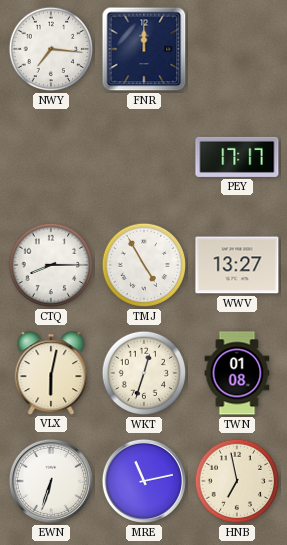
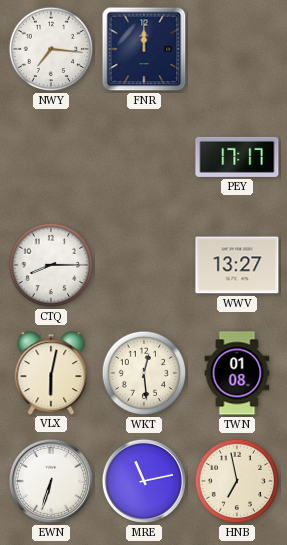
TMJ: 4:55 -> none
WKT: 12:33 -> 12:29
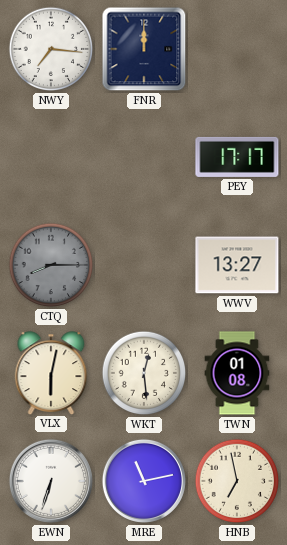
CTQ dial: white -> grey
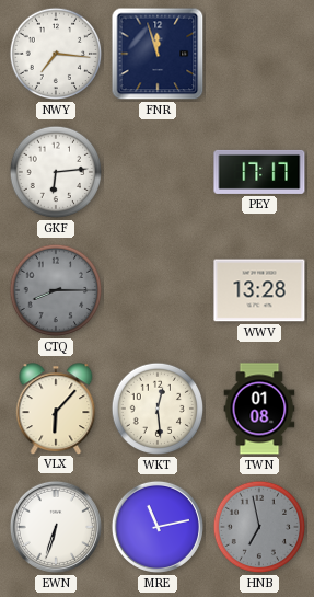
FNR: 12:00 -> 11:57
GKF: none -> 6:14
WWV: 13:27 -> 13:28
VLX: 6:02 -> 6:07
HNB dial: cream -> grey
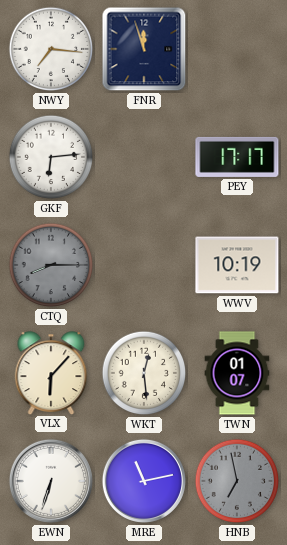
WWV: 13:28 -> 10:19
TWN: 01:08 -> 01:07
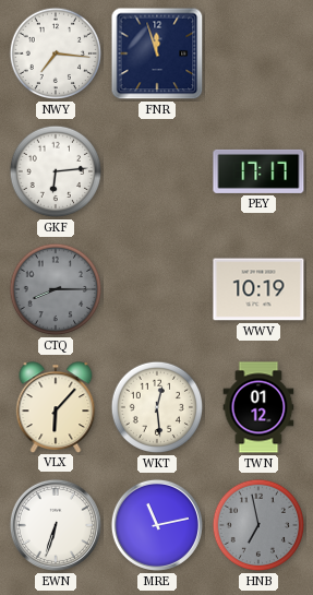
TWN: 01:07 -> 01:12
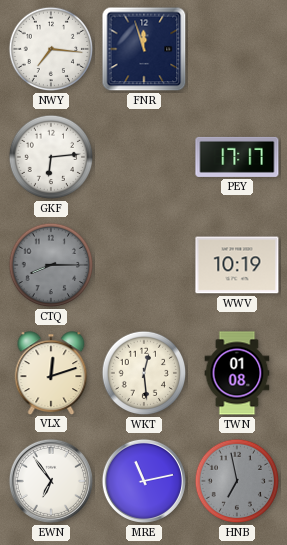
VLX: 6:07 -> 12:12
TWN: 01:12 -> 01:08
EWN: 6:33 -> 6:54
